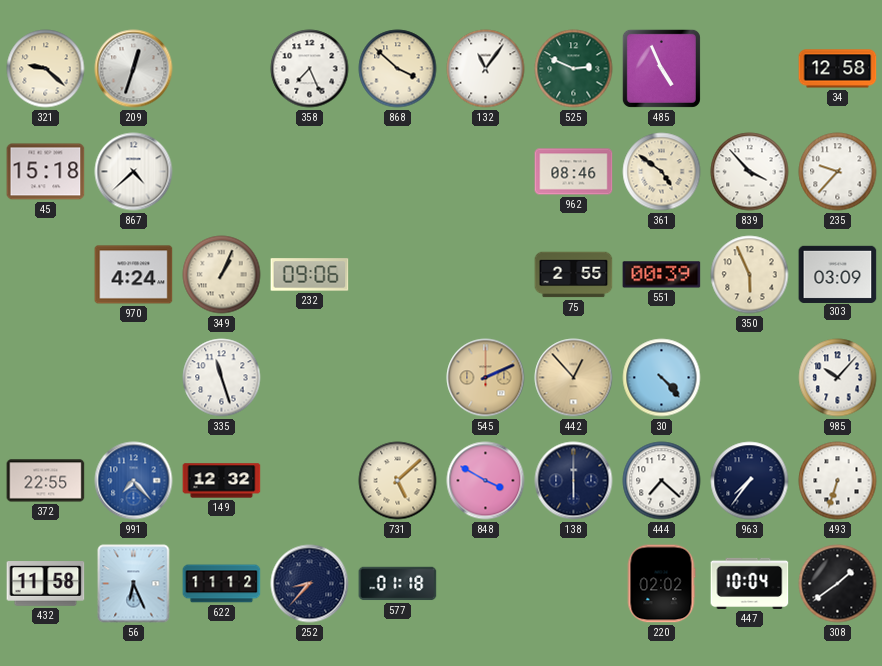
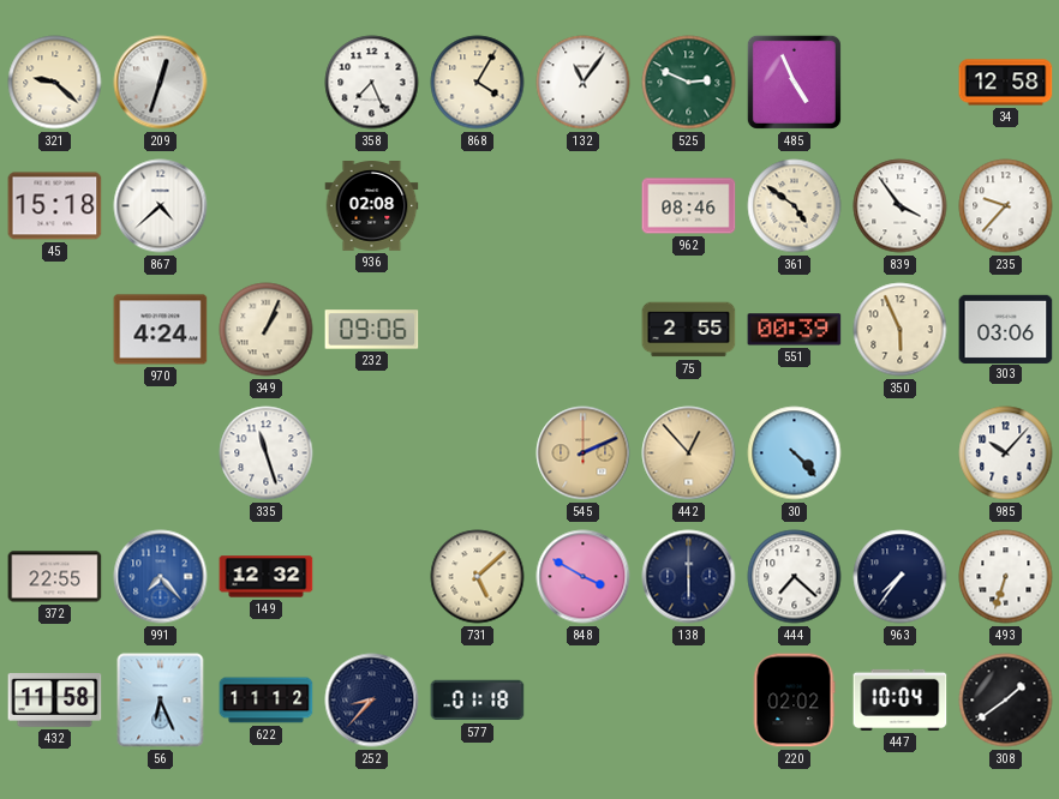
868: 3:52 -> 4:05
936: none -> 02:08
839: 3:53 -> 3:54
303: 03:09 -> 03:06
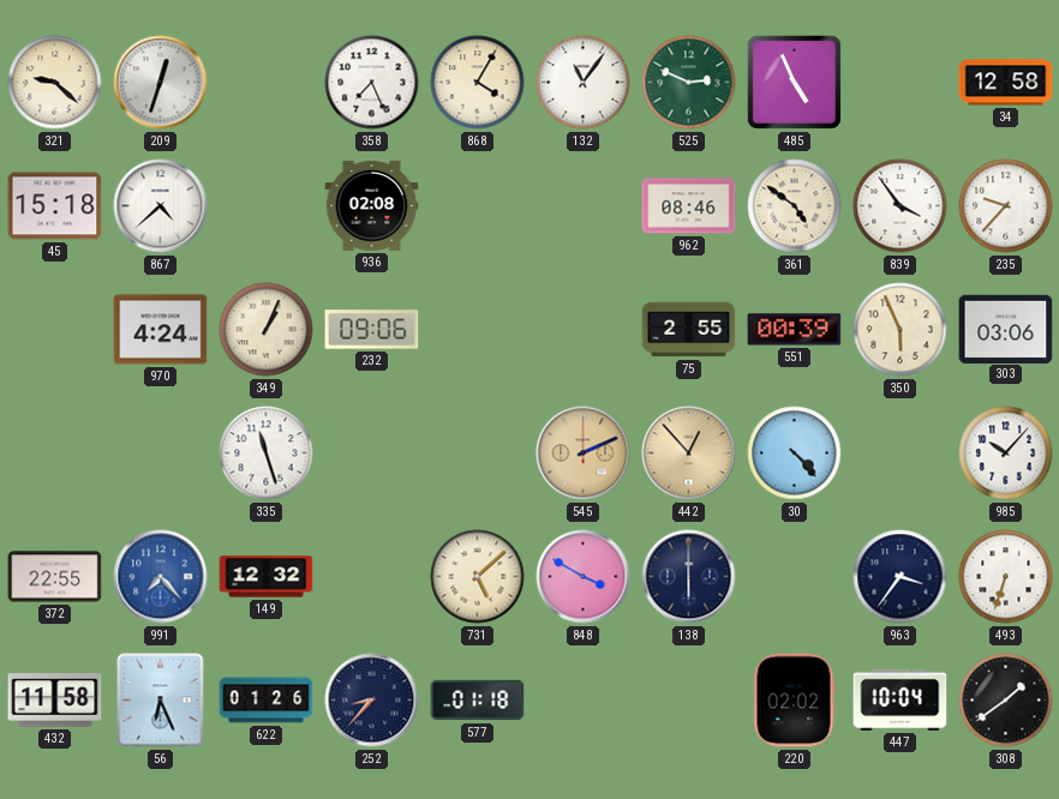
444: 7:22 -> none
963: 7:36 -> 3:36
622: 11:12 -> 01:26
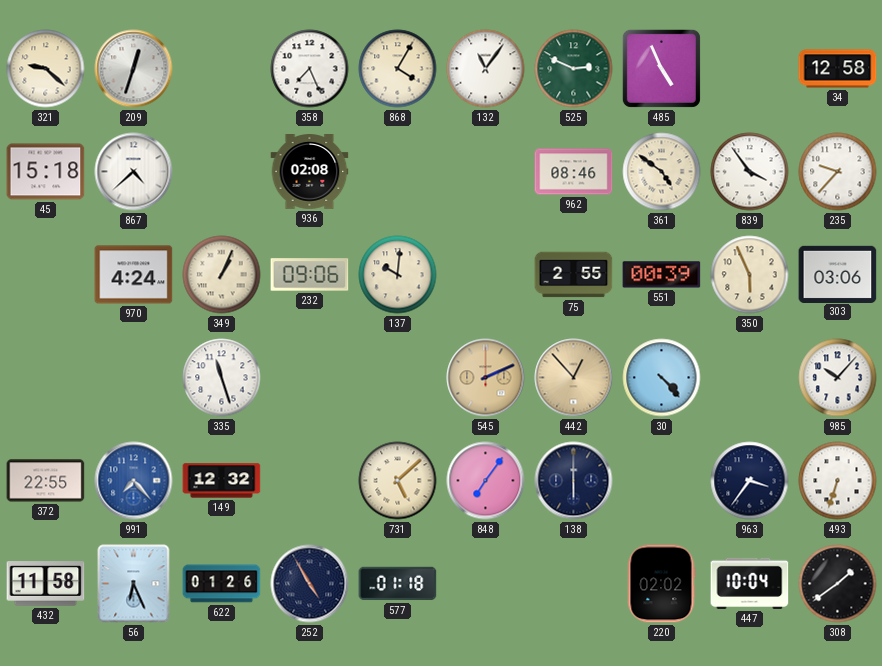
137: none -> 10:01
848: 3:50 -> 7:06
252: 8:37 -> 4:55
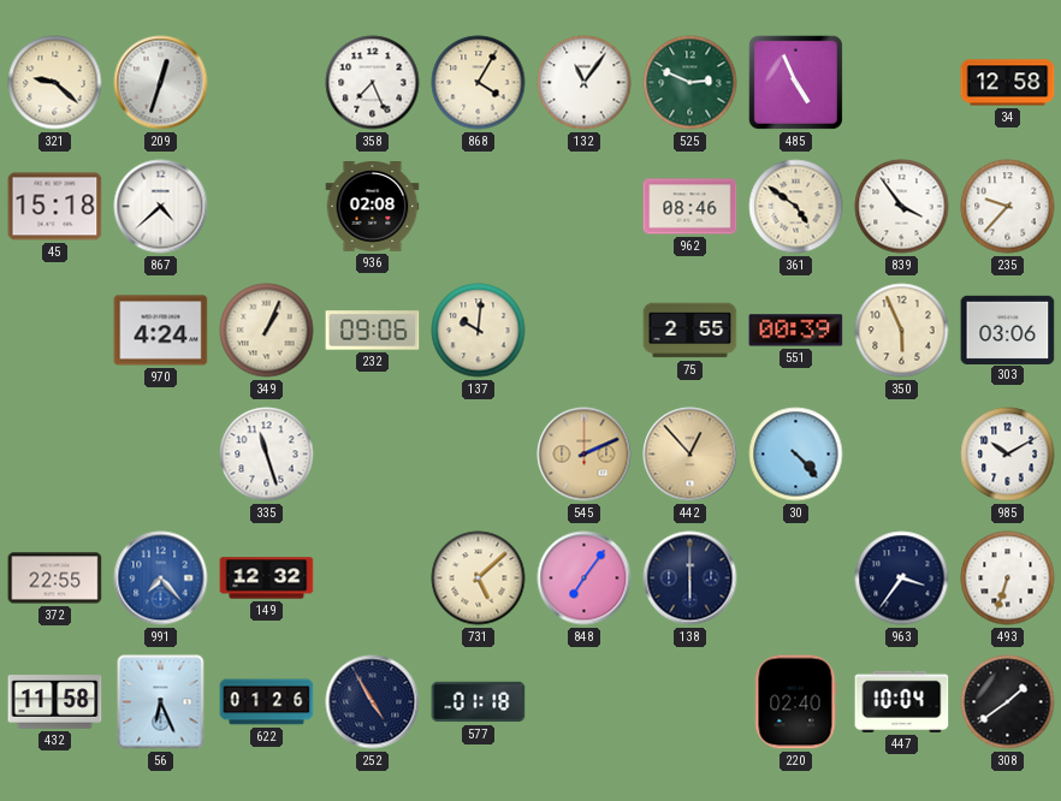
985: 10:07 -> 10:10
220: 02:02 -> 02:40
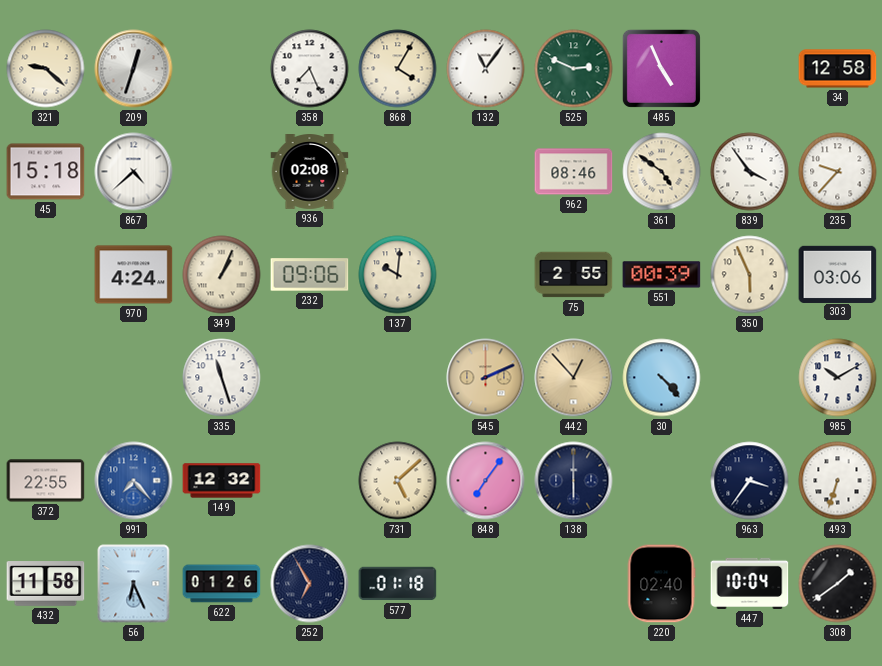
252: 4:55 -> 6:55
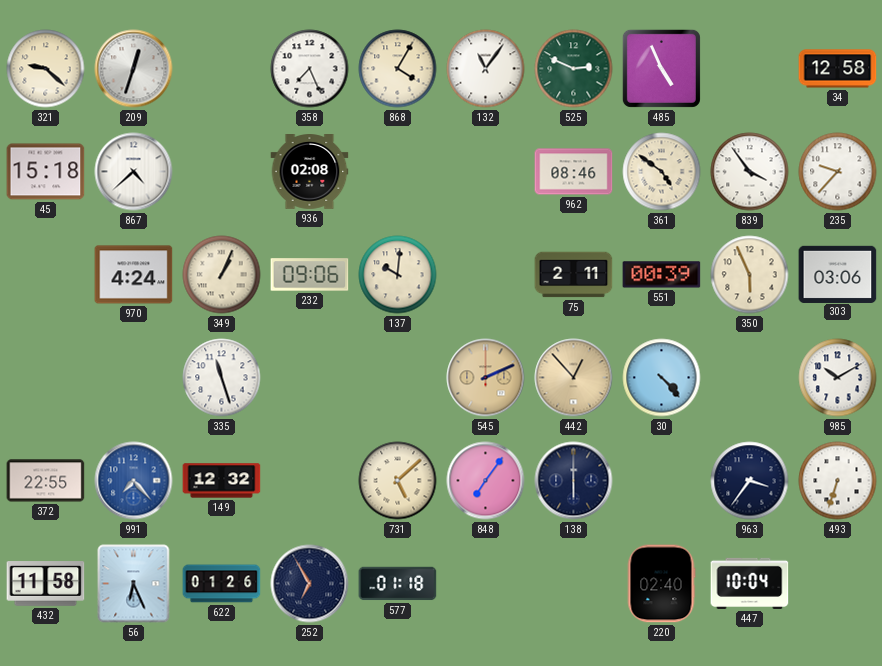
75: 2:55 -> 2:11
308: 1:39 -> none
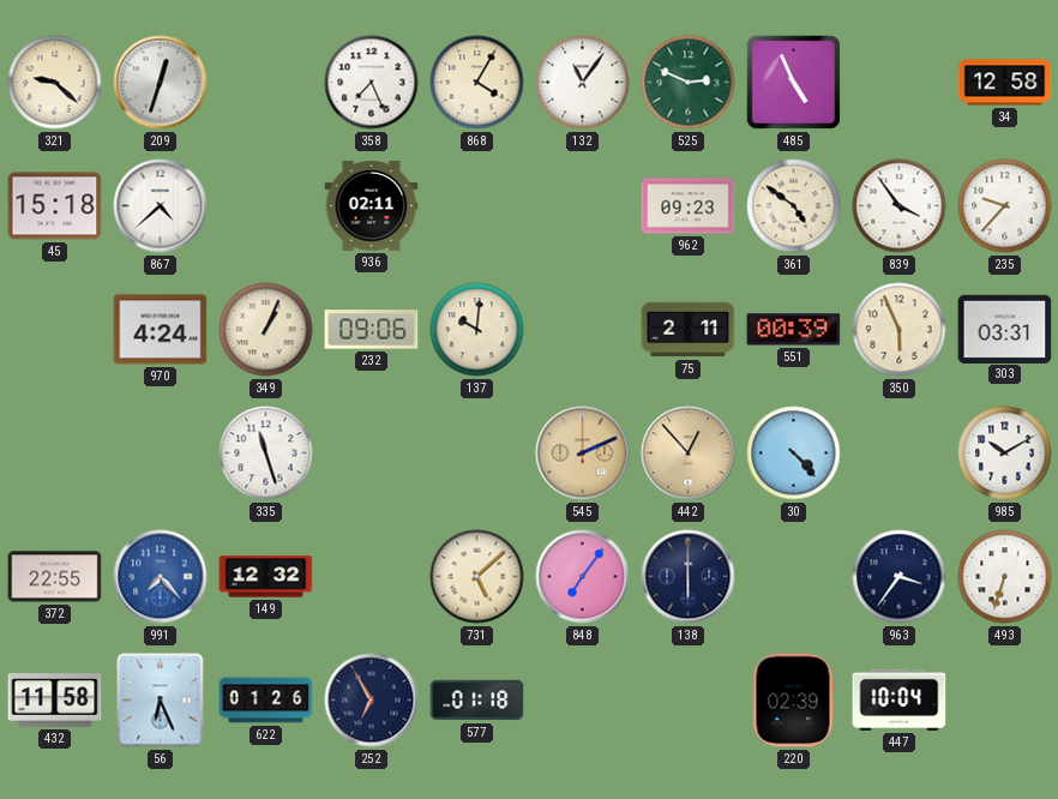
936: 02:08 -> 02:11
962: 08:46 -> 09:23
303: 03:06 -> 03:31
220: 02:40 -> 02:39
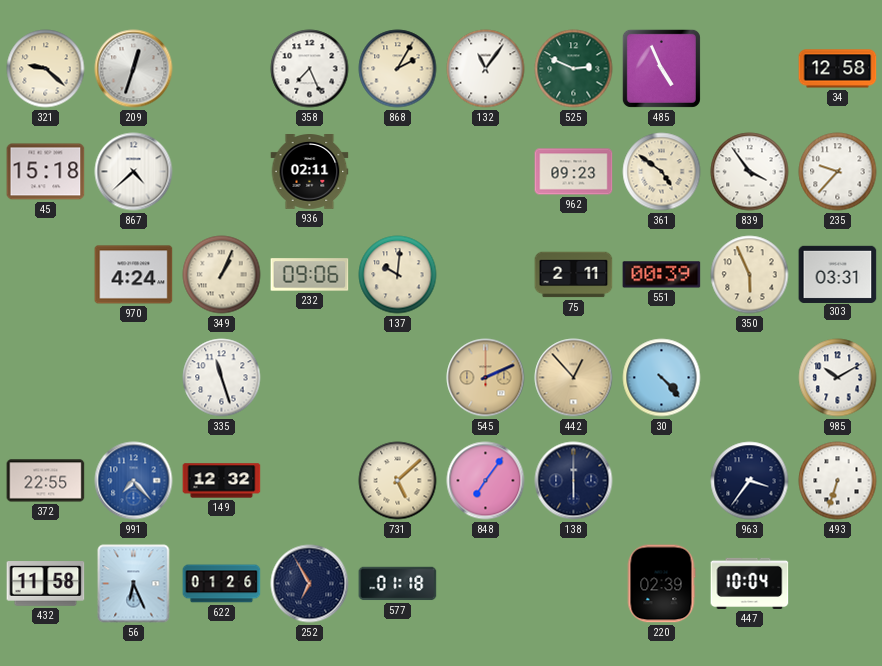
868: 4:05 -> 2:05
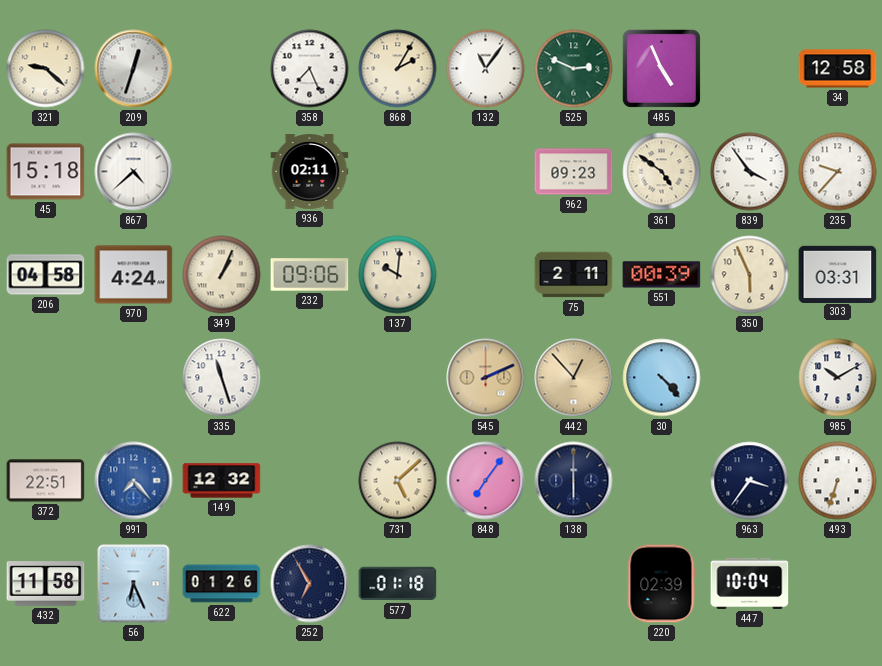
206: none -> 04:58
372: 22:55 -> 22:51
